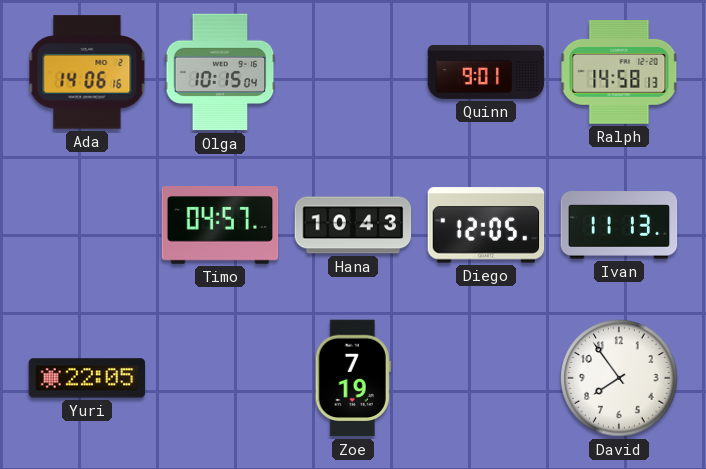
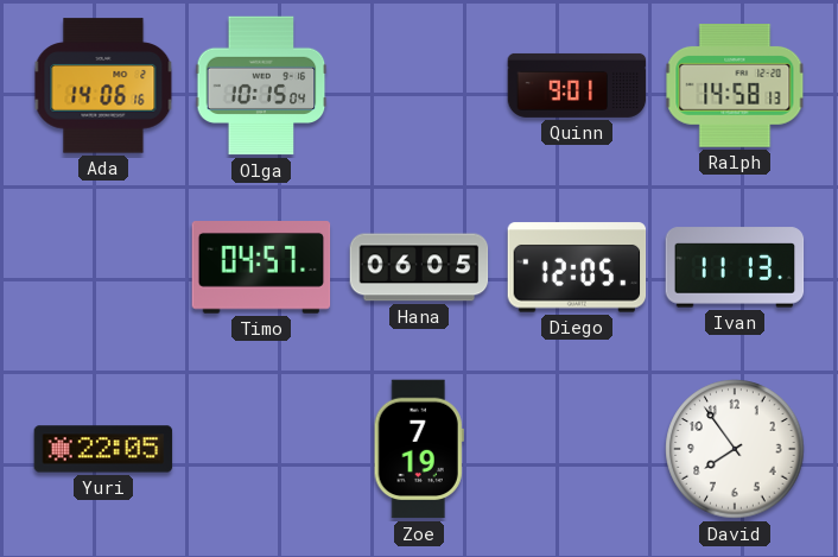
Hana: 10:43 -> 06:05
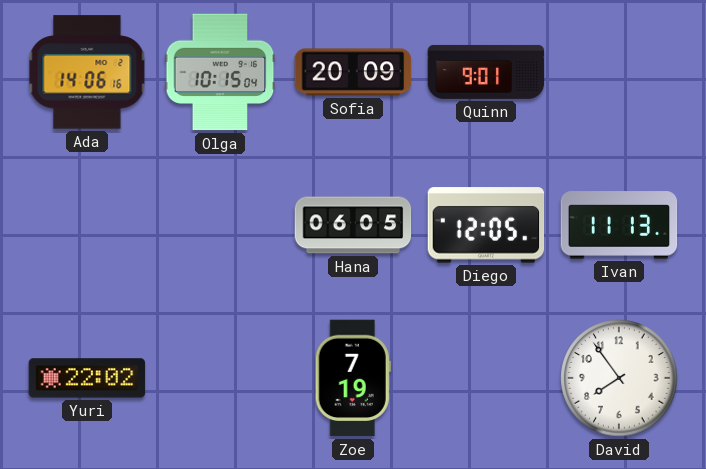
Sofia: none -> 20:09
Ralph: 14:58 -> none
Timo: 04:57 -> none
Yuri: 22:05 -> 22:02
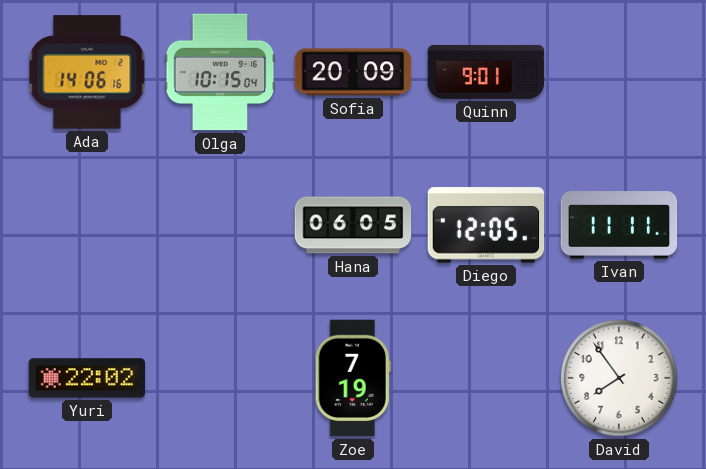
Ivan: 11:13 -> 11:11
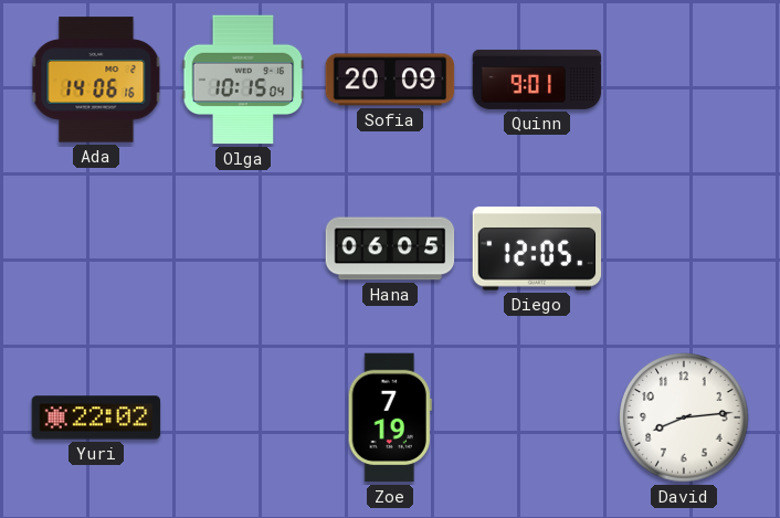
Ivan: 11:11 -> none
David: 7:54 -> 8:14
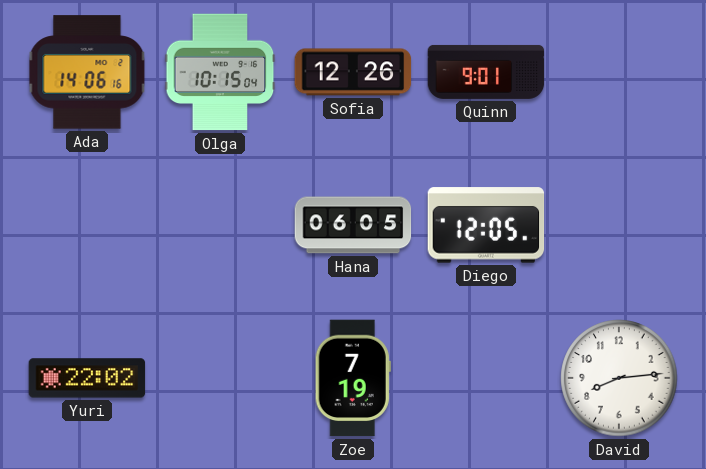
Sofia: 20:09 -> 12:26
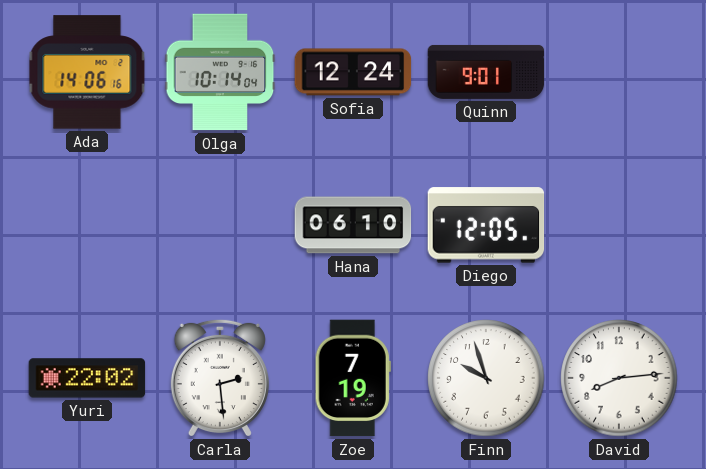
Olga: 10:15 -> 10:14
Sofia: 12:26 -> 12:24
Hana: 06:05 -> 06:10
Carla: none -> 2:29
Finn: none -> 9:57
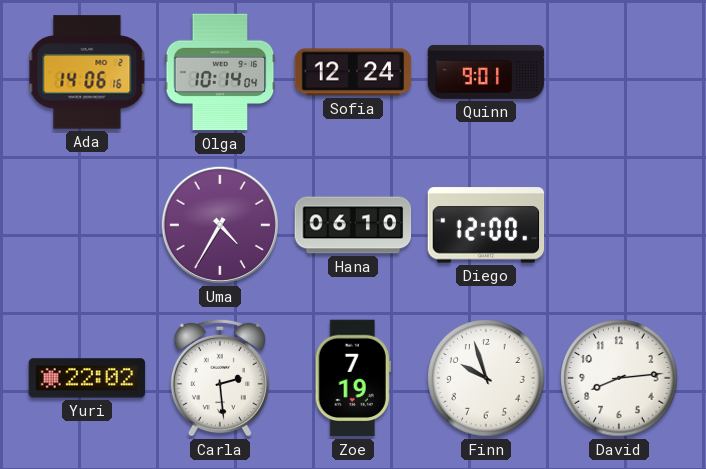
Uma: none -> 4:35
Diego: 12:05 -> 12:00
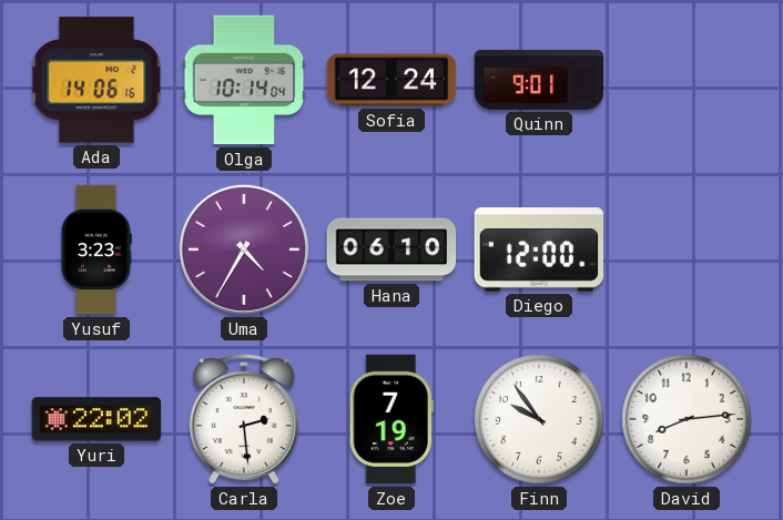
Yusuf: none -> 3:23
Finn: 9:57 -> 9:54
